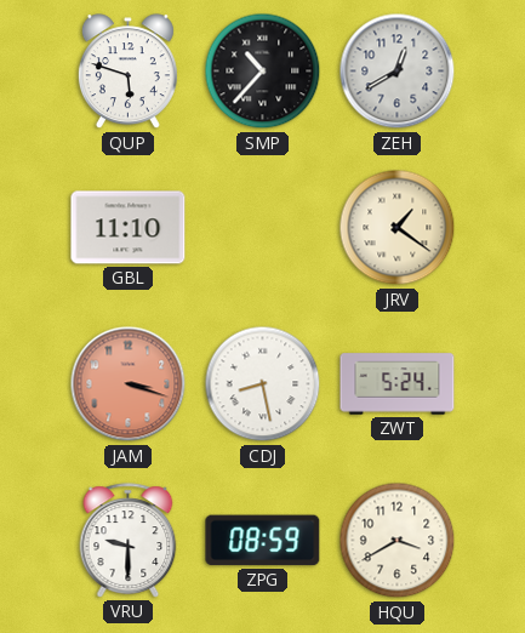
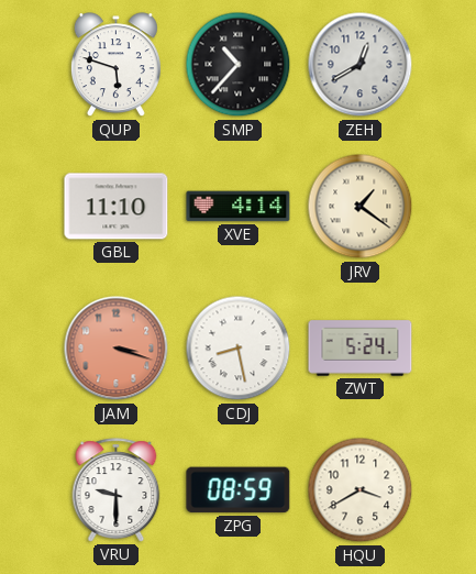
XVE: none -> 4:14
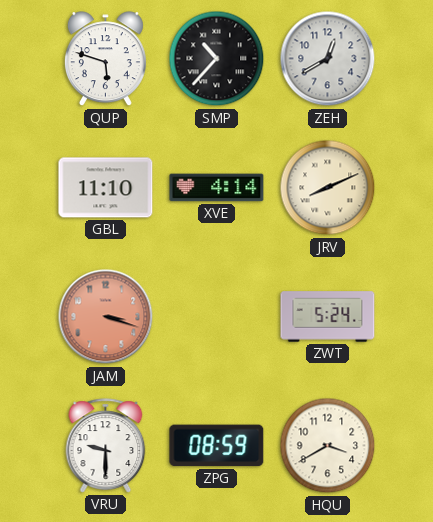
JRV: 1:21 -> 8:11
CDJ: 8:28 -> none
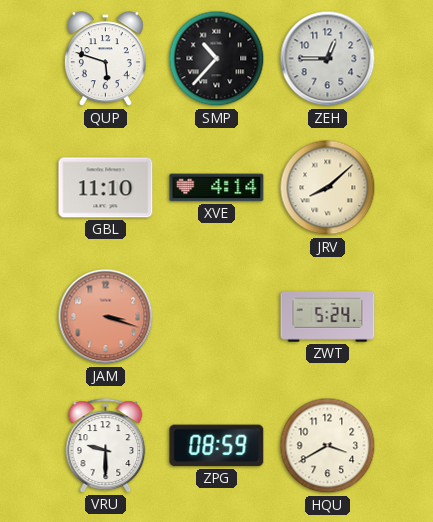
ZEH: 12:40 -> 12:45
JRV: 8:11 -> 8:08
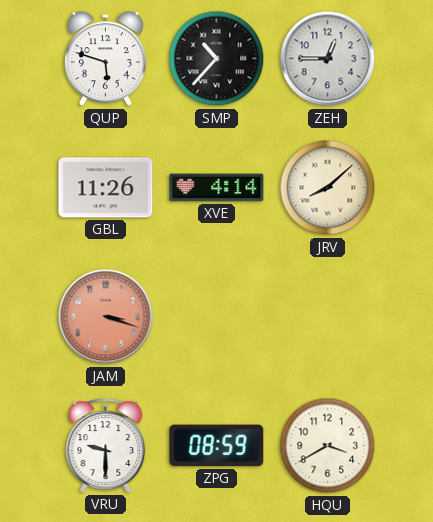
GBL: 11:10 -> 11:26
ZWT: 5:24 -> none
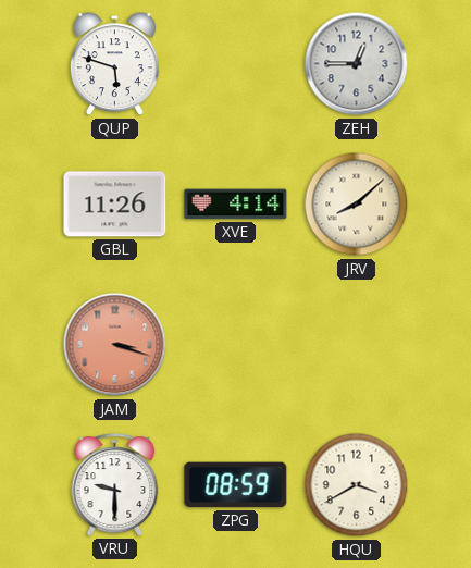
SMP: 10:37 -> none
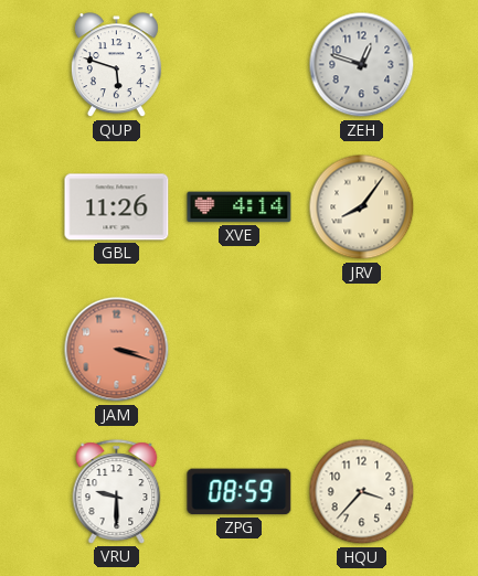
ZEH: 12:45 -> 12:48
JRV: 8:08 -> 8:06
HQU: 3:40 -> 3:37
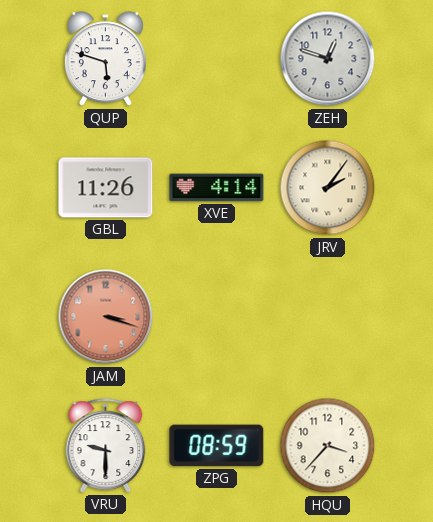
JRV: 8:06 -> 2:06
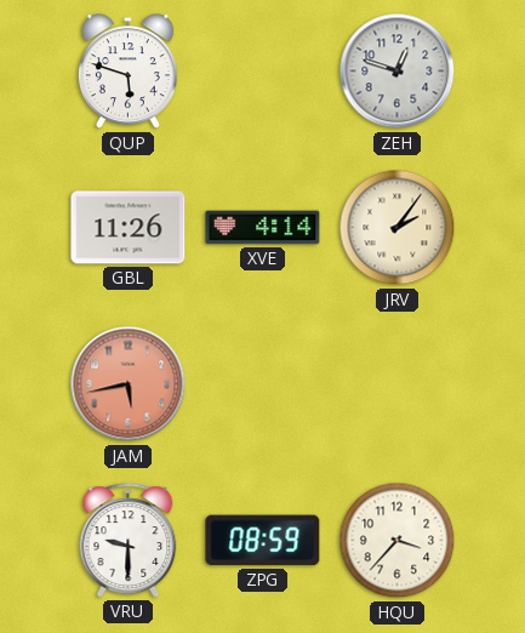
JAM: 3:18 -> 5:43
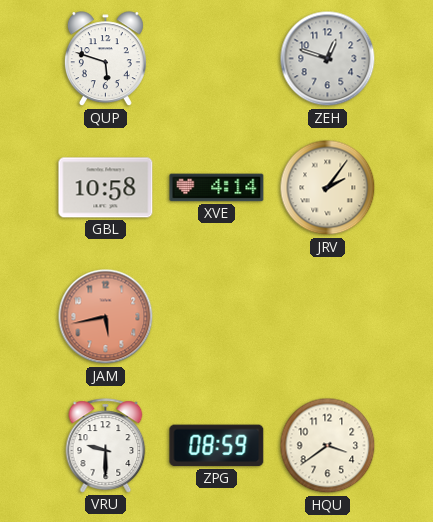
GBL: 11:26 -> 10:58
HQU: 3:37 -> 3:39
